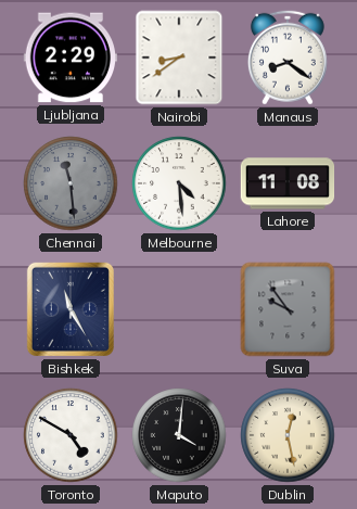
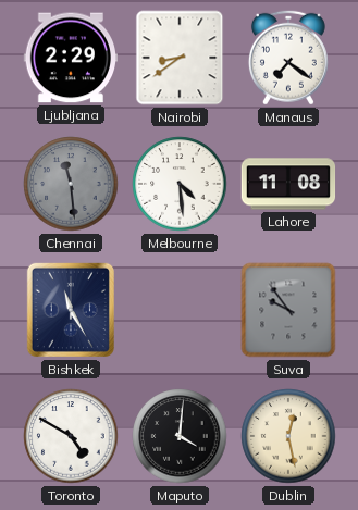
Manaus: 8:21 -> 7:21
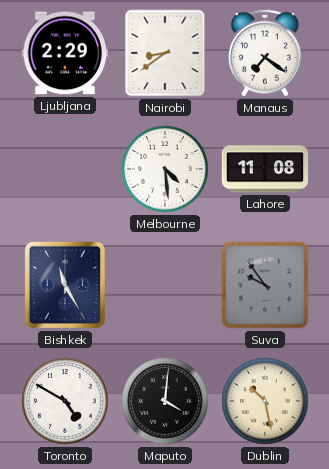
Chennai: 11:29 -> none
Dublin: 12:28 -> 10:28
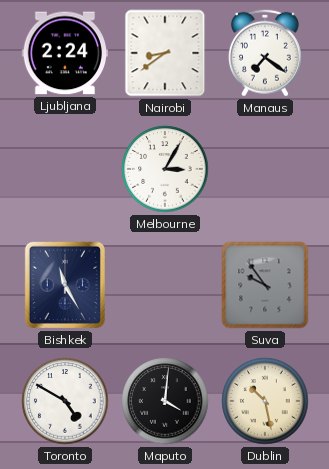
Ljubljana: 2:29 -> 2:24
Melbourne: 4:29 -> 3:05
Lahore: 11:08 -> none
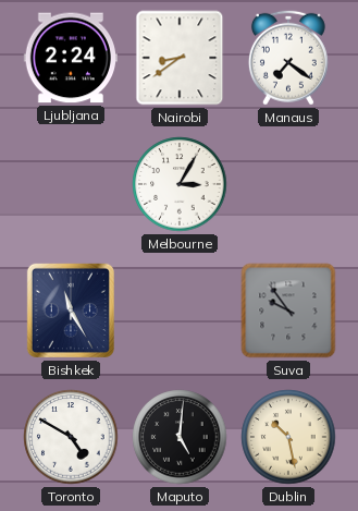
Maputo: 4:01 -> 5:01
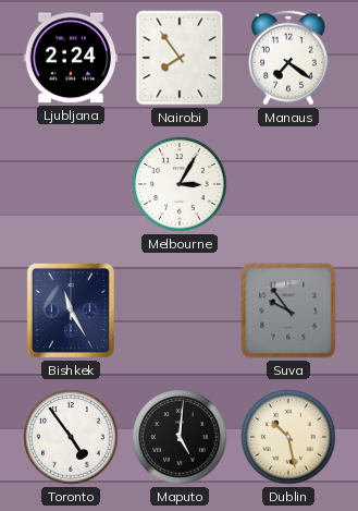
Nairobi: 8:39 -> 7:54
Toronto: 4:50 -> 4:54
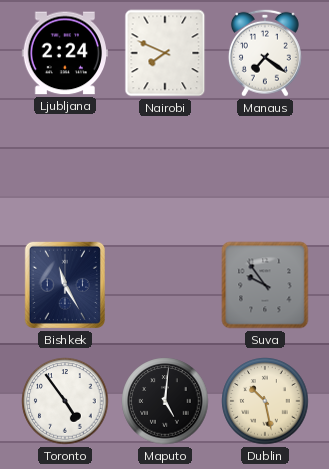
Nairobi: 7:54 -> 7:49
Melbourne: 3:05 -> none
